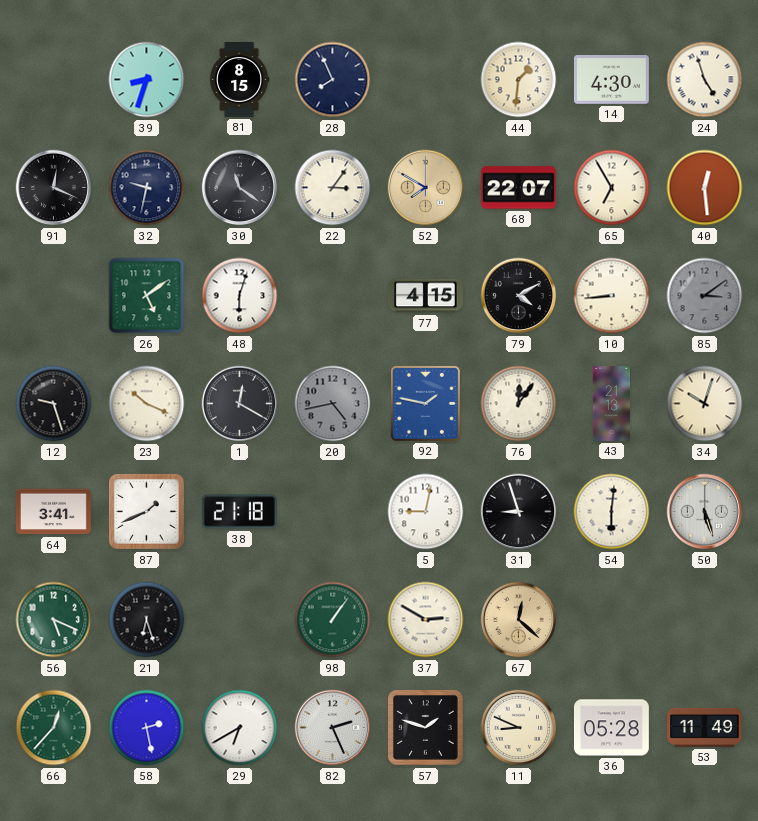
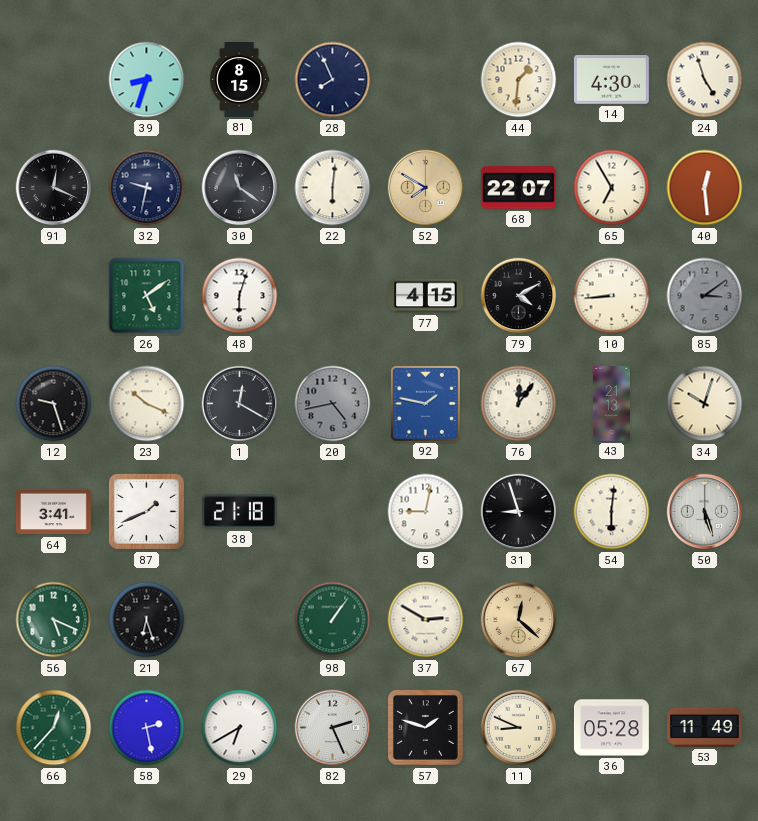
22: 3:06 -> 6:01
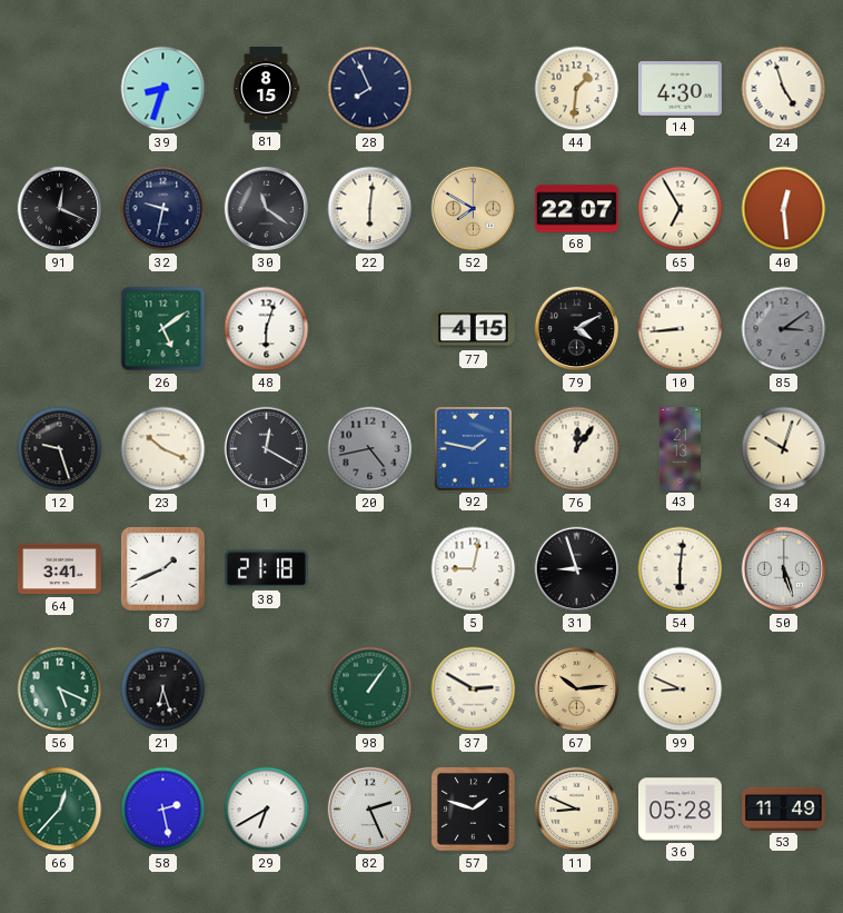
67: 12:22 -> 10:14
99: none -> 8:49
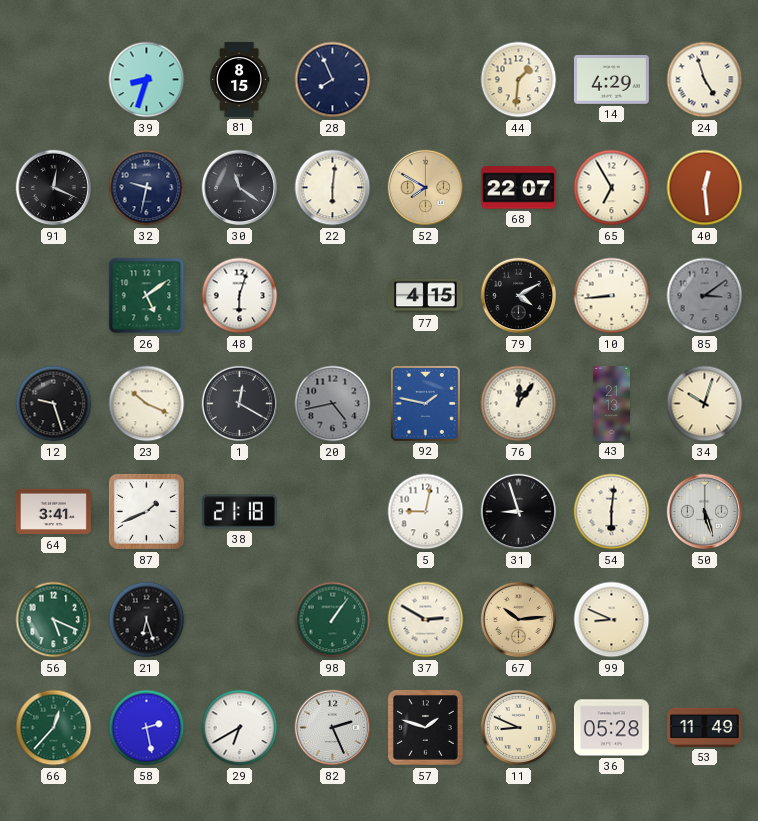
14: 4:30 -> 4:29
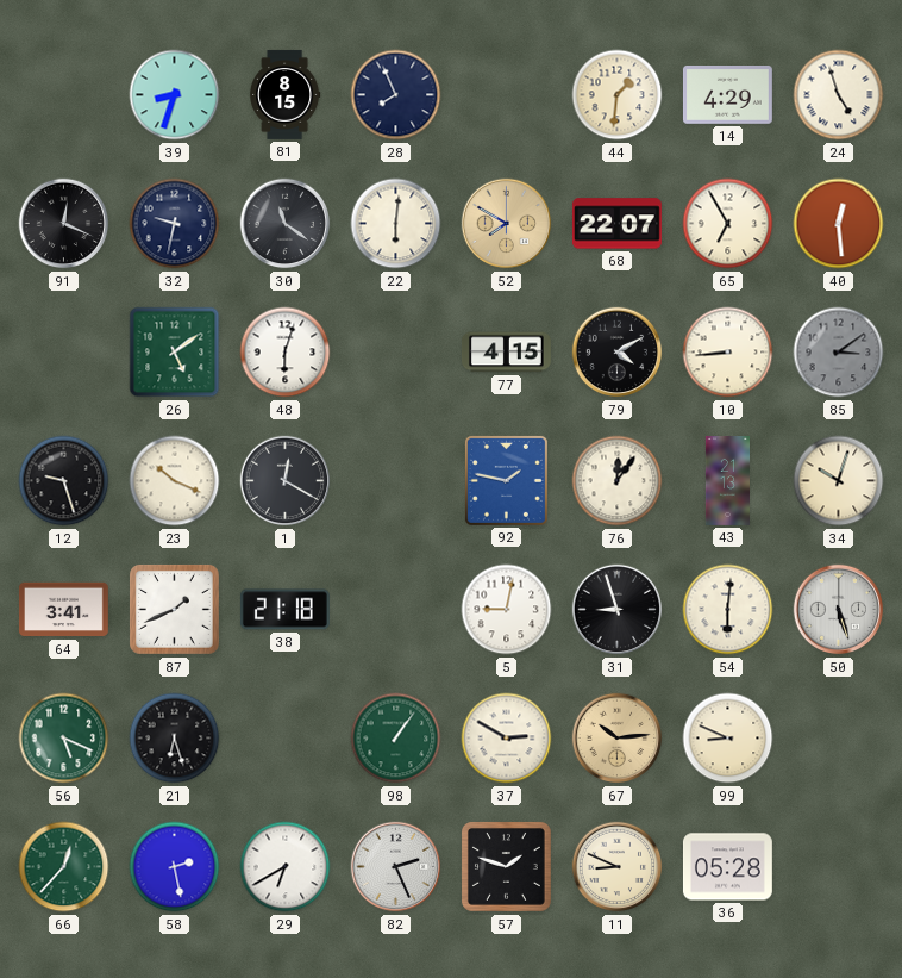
20: 4:43 -> none
53: 11:49 -> none
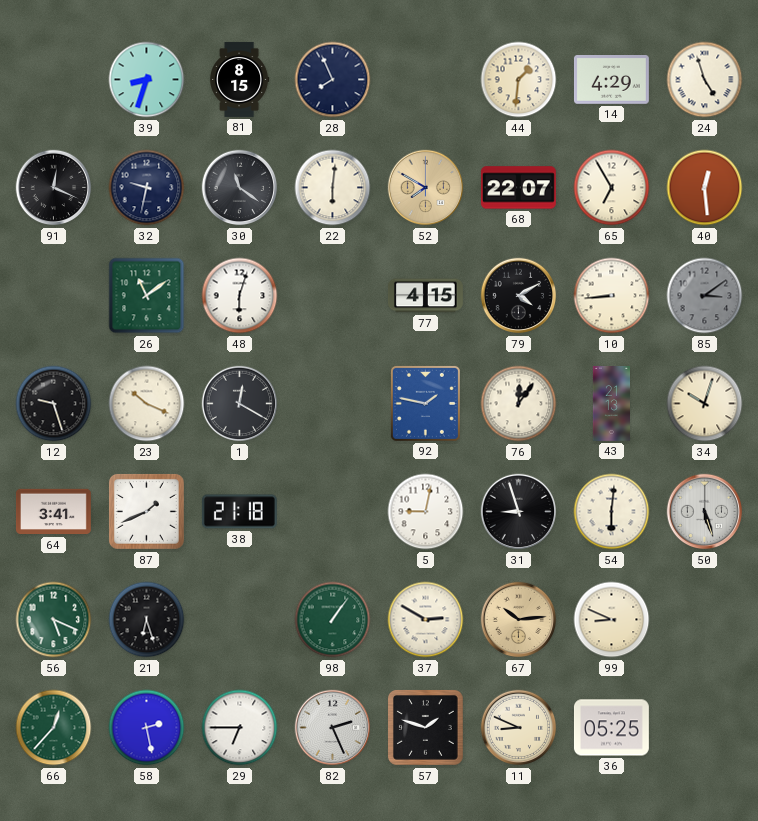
26: 5:09 -> 11:09
29: 6:40 -> 6:45
36: 05:28 -> 05:25
